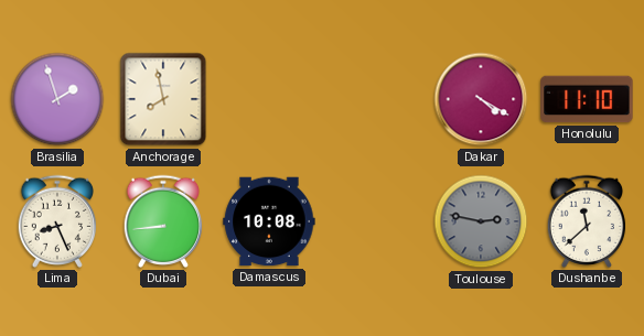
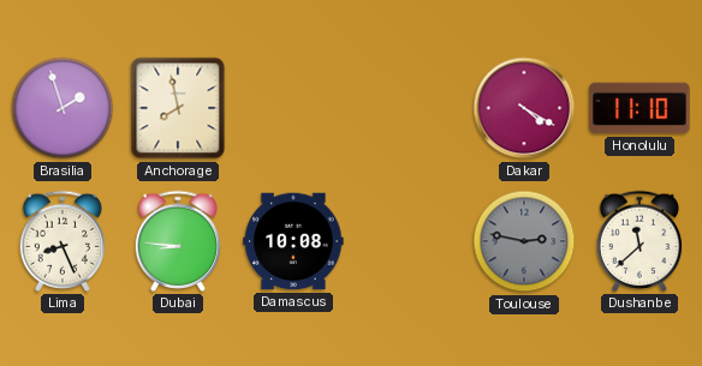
Dubai: 8:44 -> 8:46
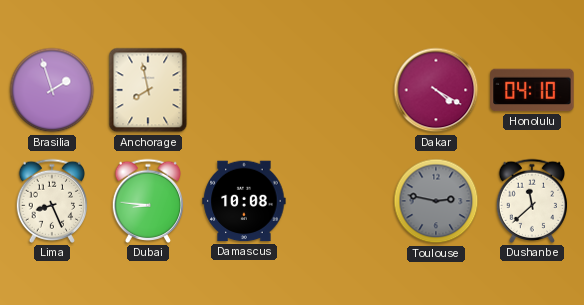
Honolulu: 11:10 -> 04:10
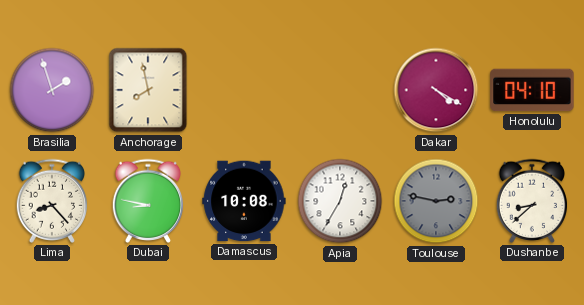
Lima: 8:26 -> 8:23
Dubai: 8:46 -> 8:47
Apia: none -> 12:35
Dushanbe: 11:38 -> 8:38
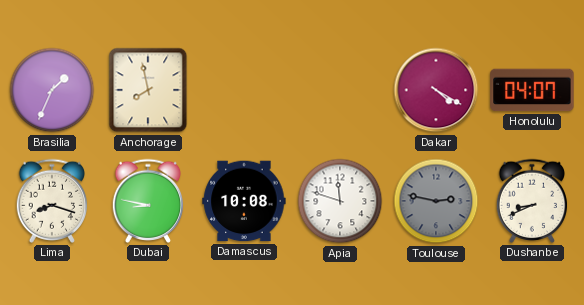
Brasilia: 1:57 -> 1:34
Honolulu: 04:10 -> 04:07
Lima: 8:23 -> 8:18
Apia: 12:35 -> 11:48
Dushanbe: 8:38 -> 8:41
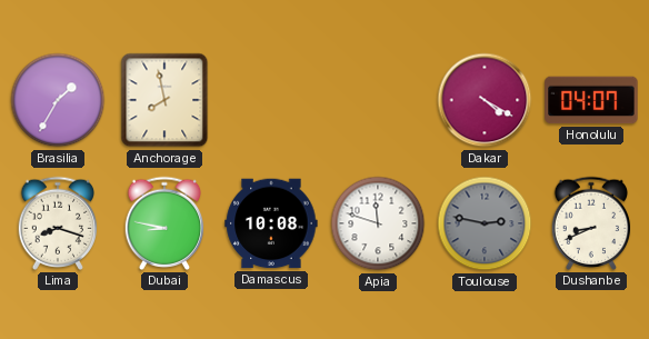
Brasilia: 1:34 -> 1:35
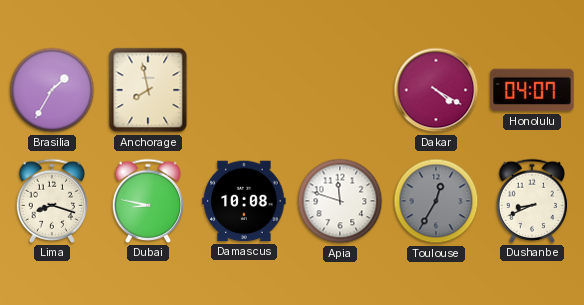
Toulouse: 2:47 -> 12:35
